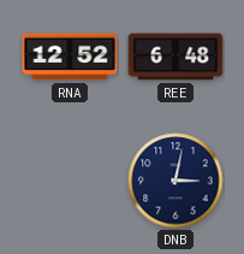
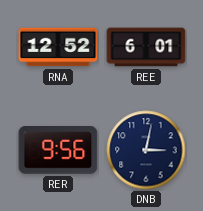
REE: 6:48 -> 6:01
RER: none -> 9:56
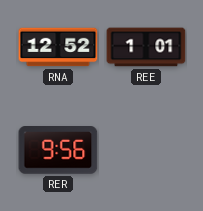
REE: 6:01 -> 1:01
DNB: 3:02 -> none
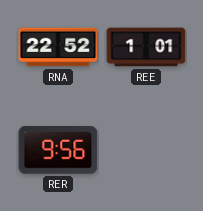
RNA: 12:52 -> 22:52
